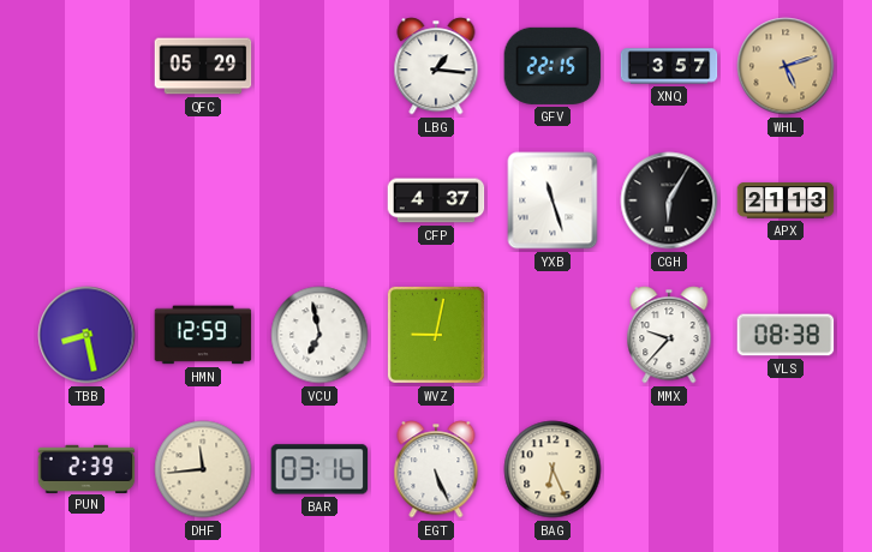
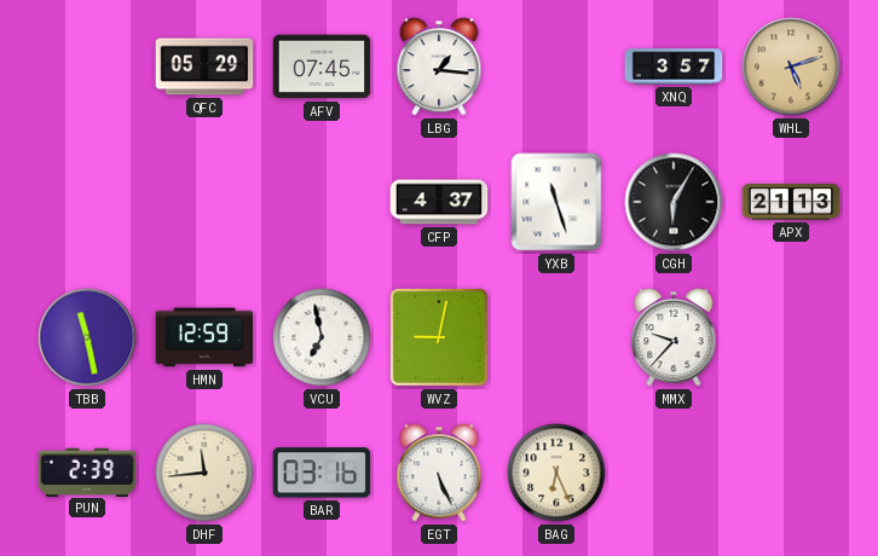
AFV: none -> 07:45
GFV: 22:15 -> none
TBB: 8:28 -> 11:28
VLS: 08:38 -> none
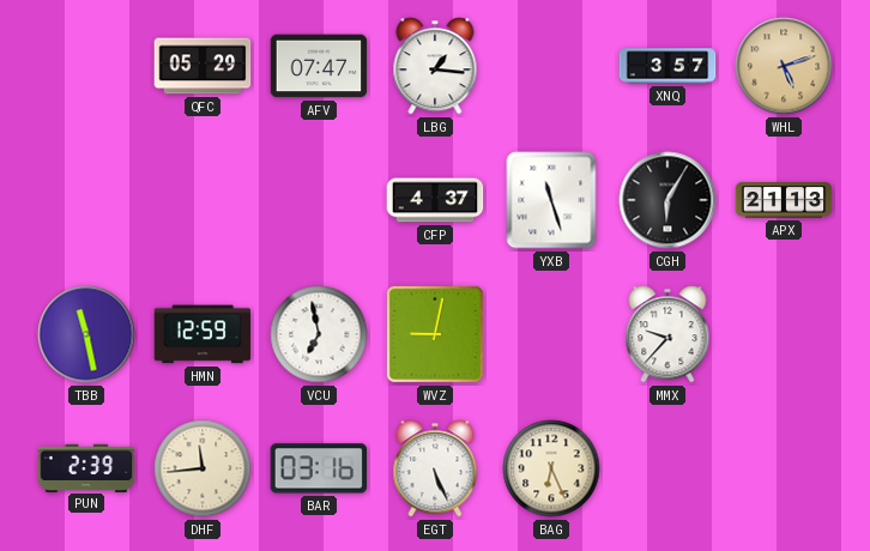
AFV: 07:45 -> 07:47
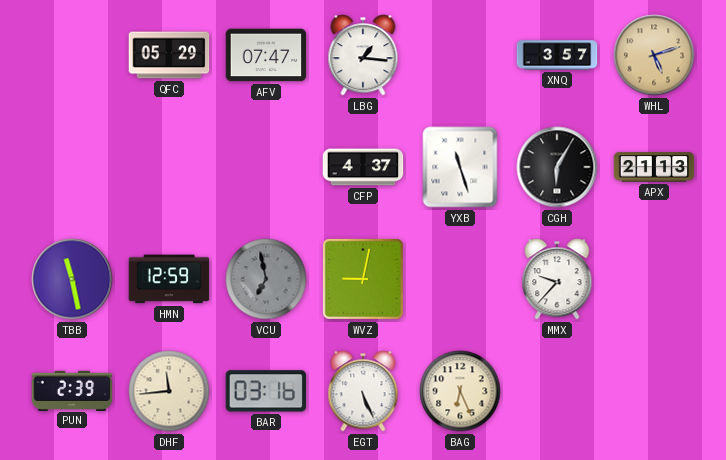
VCU dial: white -> grey
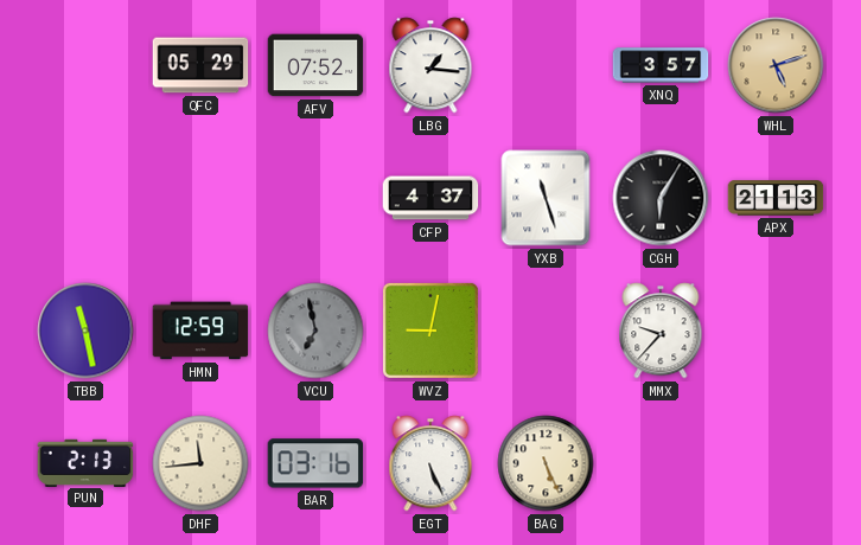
AFV: 07:47 -> 07:52
PUN: 2:39 -> 2:13
BAG: 6:26 -> 5:26
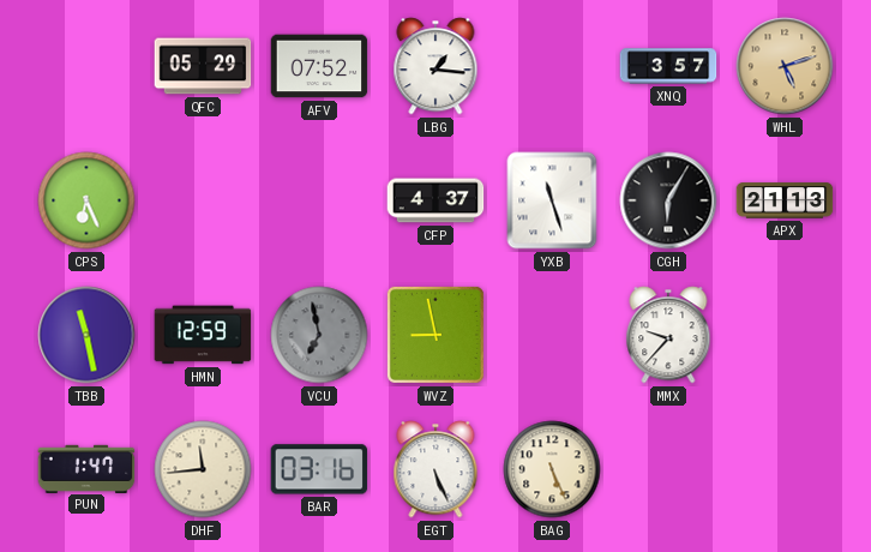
CPS: none -> 6:26
WVZ: 9:02 -> 8:58
PUN: 2:13 -> 1:47
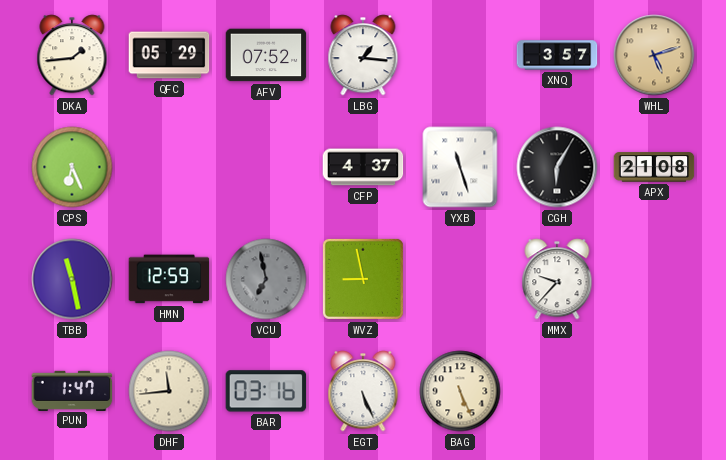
DKA: none -> 1:44
APX: 21:13 -> 21:08
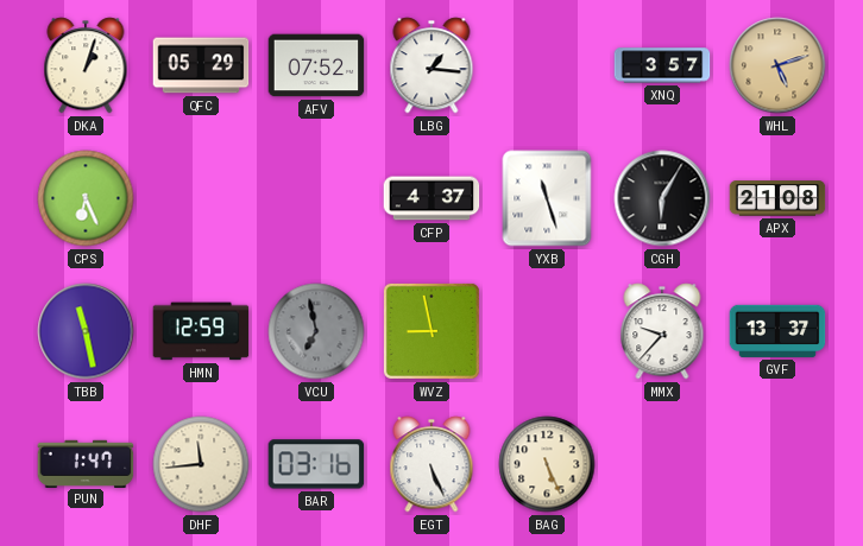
DKA: 1:44 -> 1:03
GVF: none -> 13:37
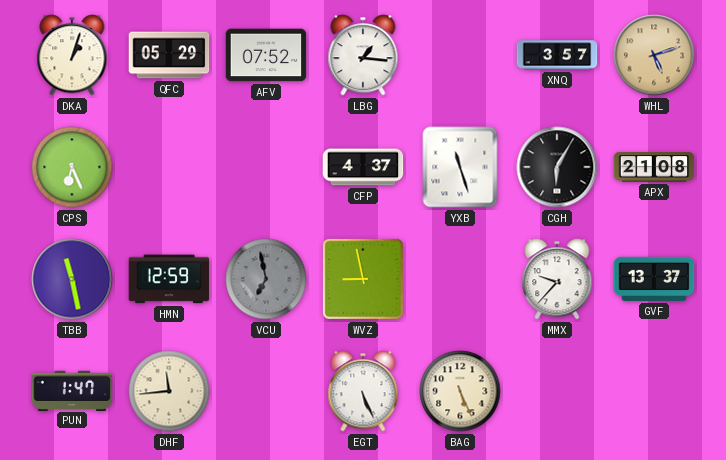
BAR: 03:16 -> none
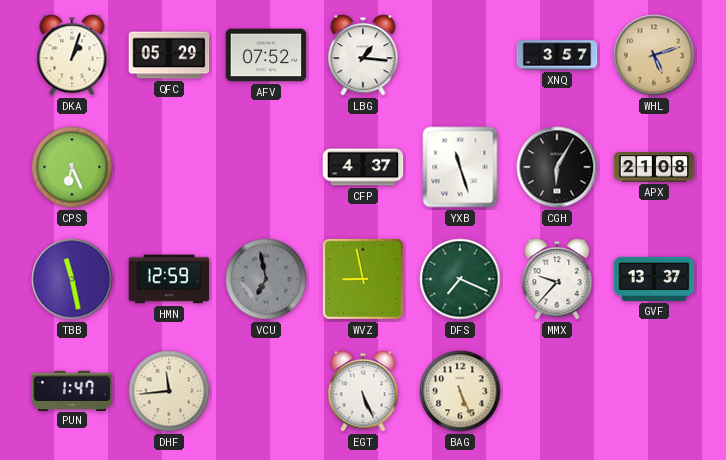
DFS: none -> 7:19
